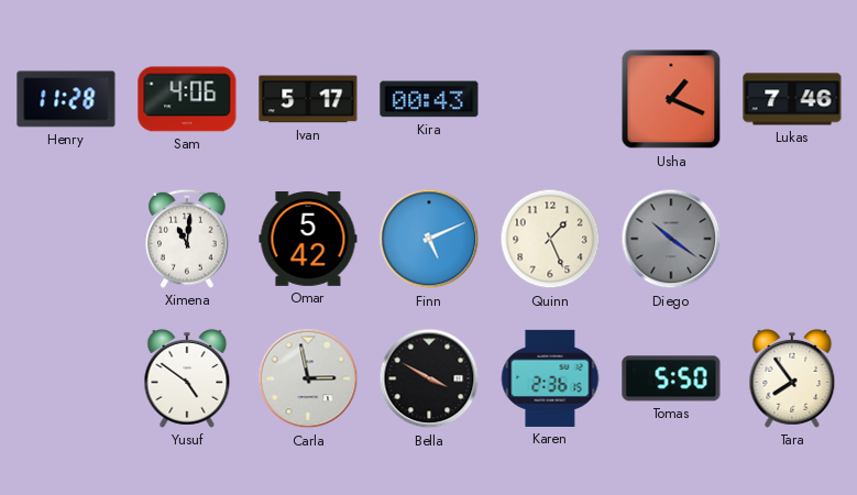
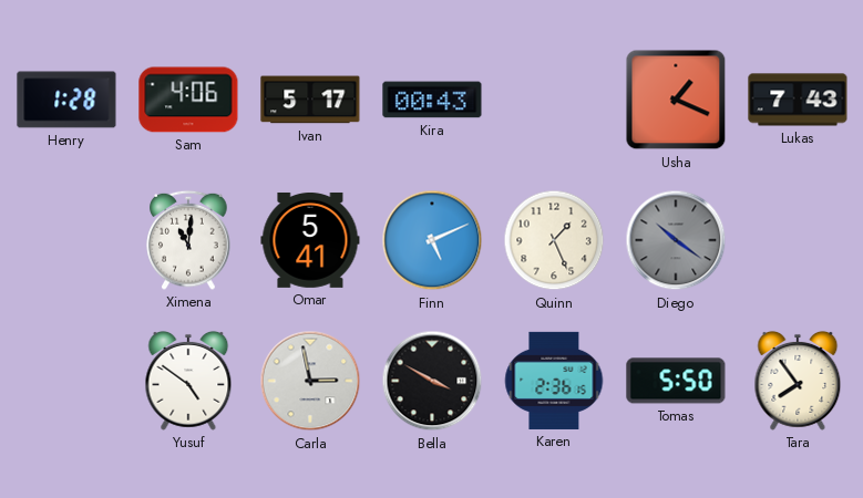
Henry: 11:28 -> 1:28
Lukas: 7:46 -> 7:43
Omar: 5:42 -> 5:41
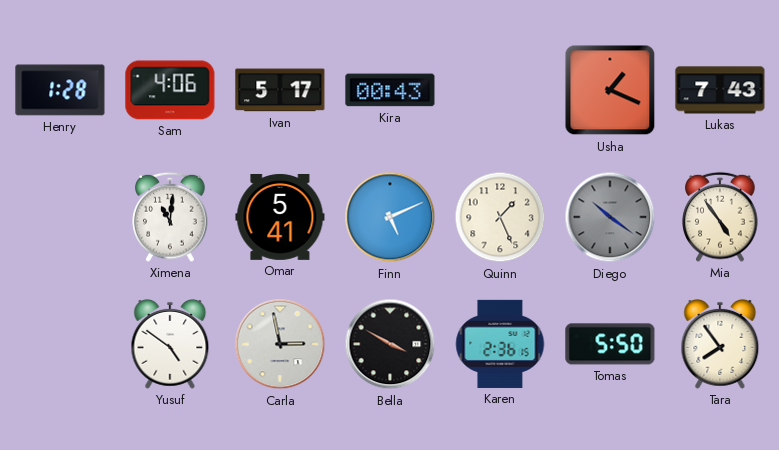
Mia: none -> 4:54
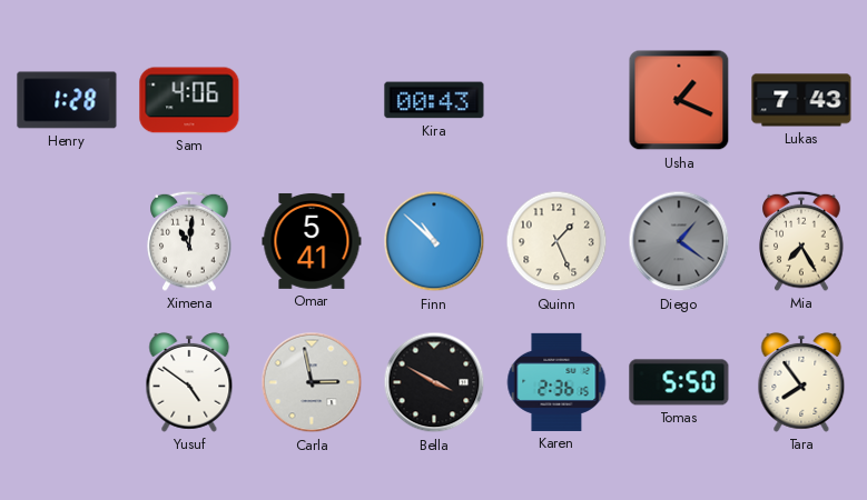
Ivan: 5:17 -> none
Finn: 5:11 -> 10:52
Diego: 10:21 -> 1:21
Mia: 4:54 -> 7:25
